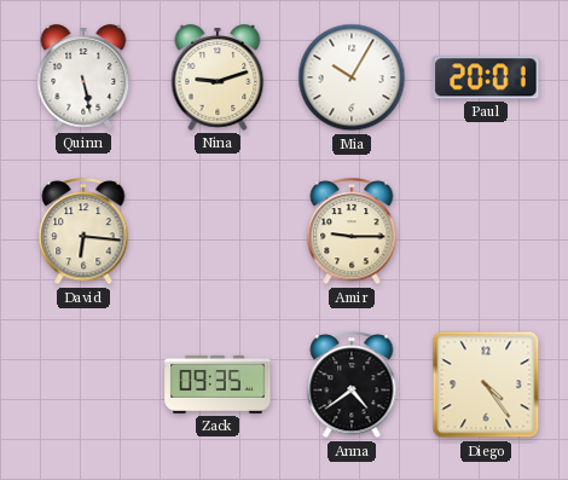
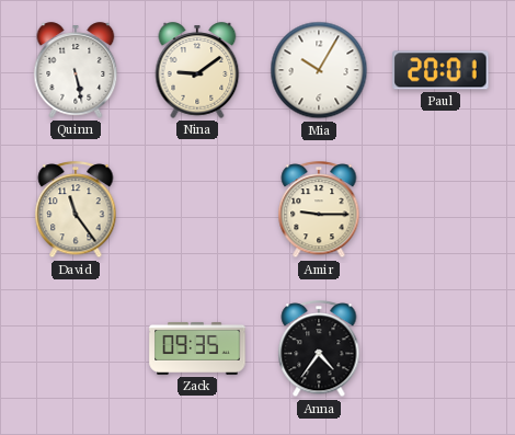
Nina: 9:12 -> 9:09
David: 6:16 -> 11:24
Anna: 4:39 -> 4:36
Diego: 4:24 -> none
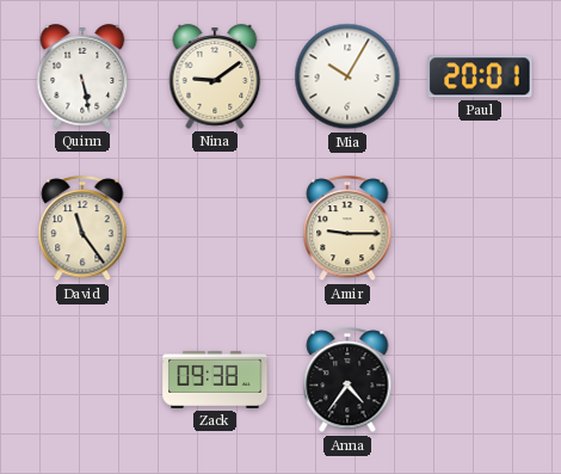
Zack: 09:35 -> 09:38
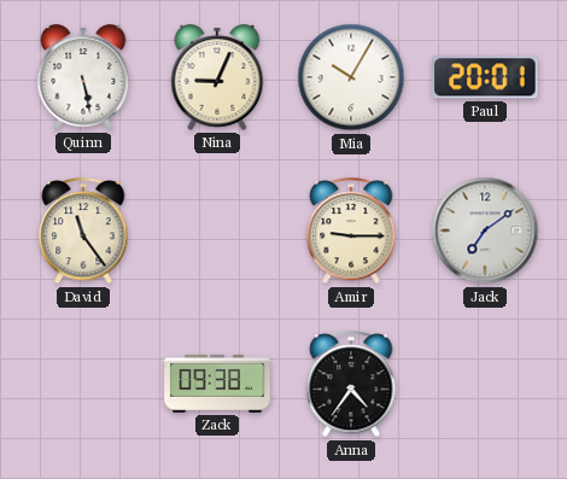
Nina: 9:09 -> 9:04
Jack: none -> 7:09
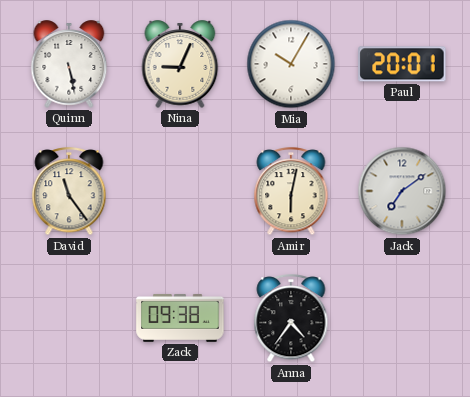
Amir: 9:15 -> 6:02
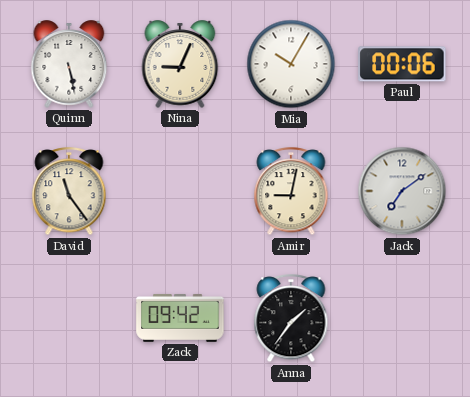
Paul: 20:01 -> 00:06
Amir: 6:02 -> 9:02
Zack: 09:38 -> 09:42
Anna: 4:36 -> 1:36
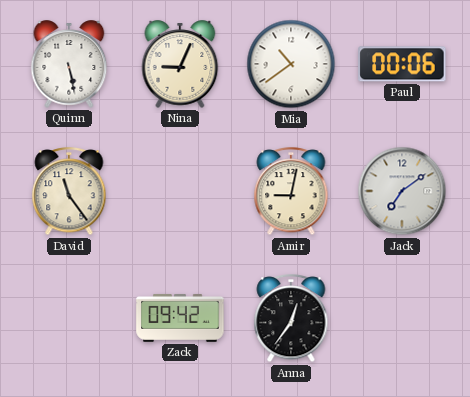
Mia: 10:05 -> 10:39
Anna: 1:36 -> 12:36
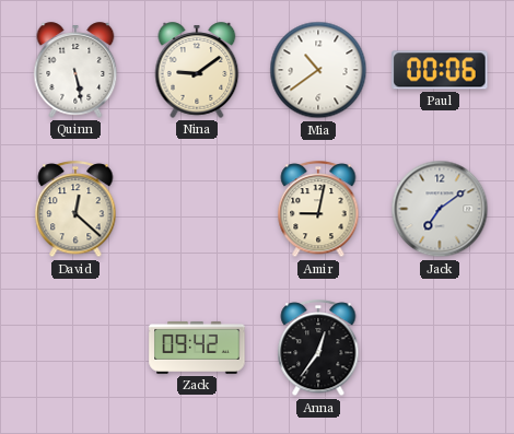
Nina: 9:04 -> 9:09
David: 11:24 -> 12:22
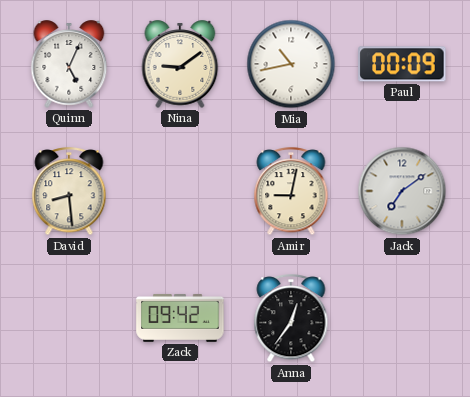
Quinn: 5:28 -> 5:04
Mia: 10:39 -> 10:43
Paul: 00:06 -> 00:09
David: 12:22 -> 8:29
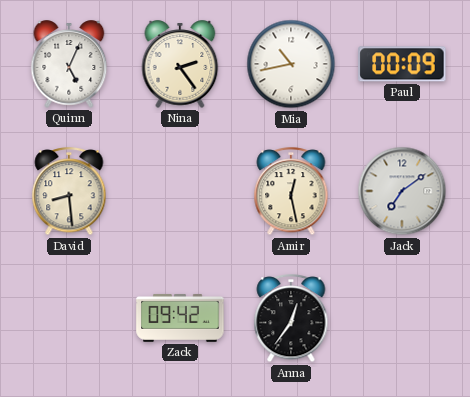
Nina: 9:09 -> 2:24
Amir: 9:02 -> 12:28
